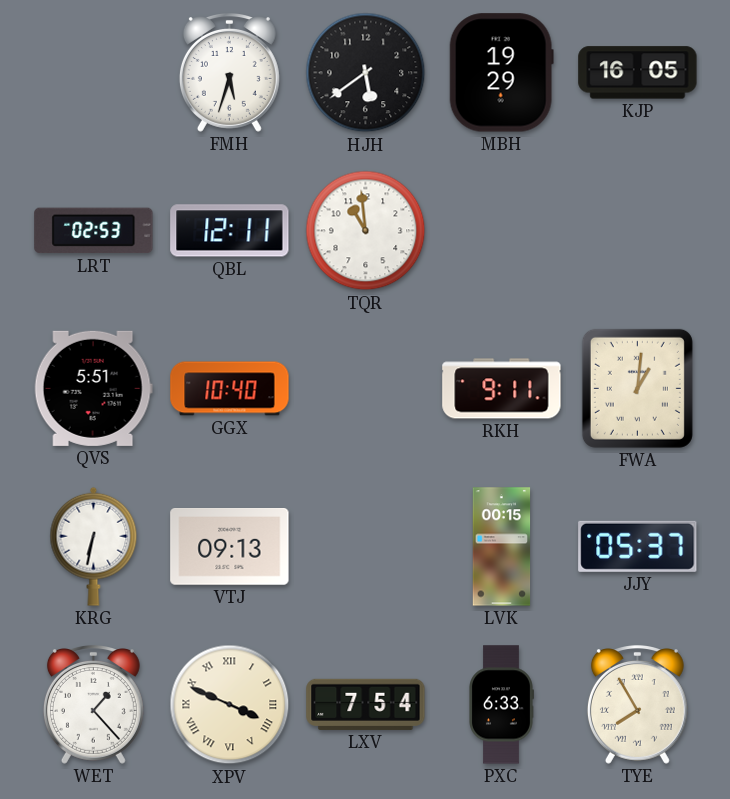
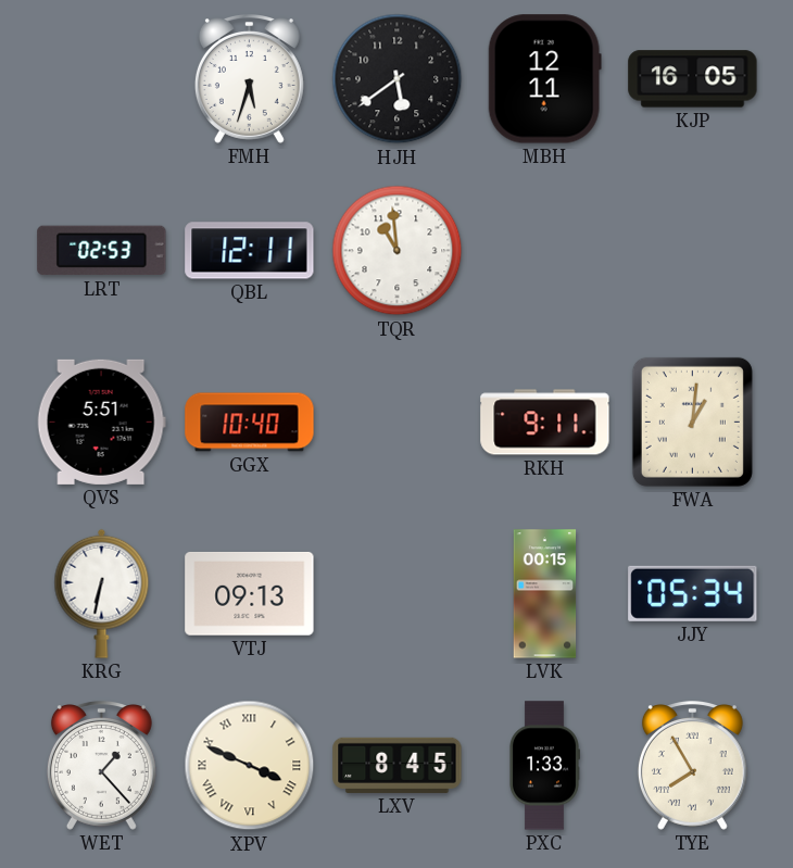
MBH: 19:29 -> 12:11
JJY: 05:37 -> 05:34
LXV: 7:54 -> 8:45
PXC: 6:33 -> 1:33
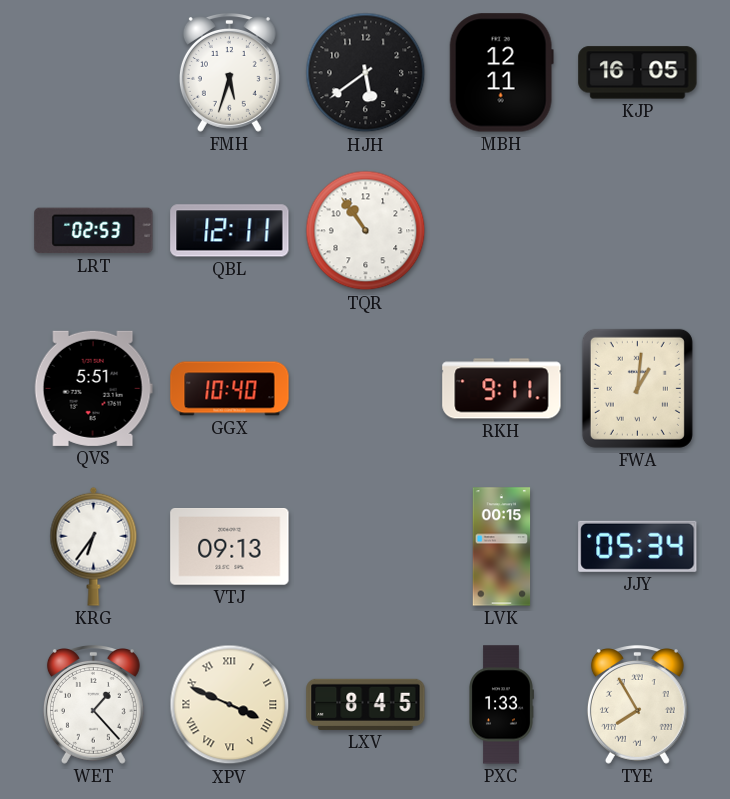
TQR: 10:59 -> 10:54
KRG: 6:32 -> 6:36
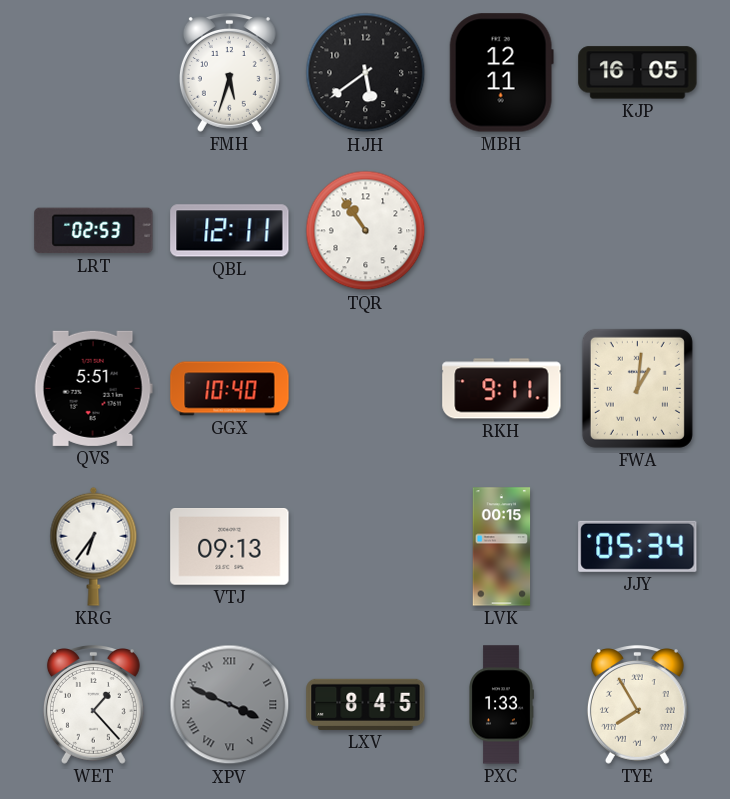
XPV dial: cream -> grey
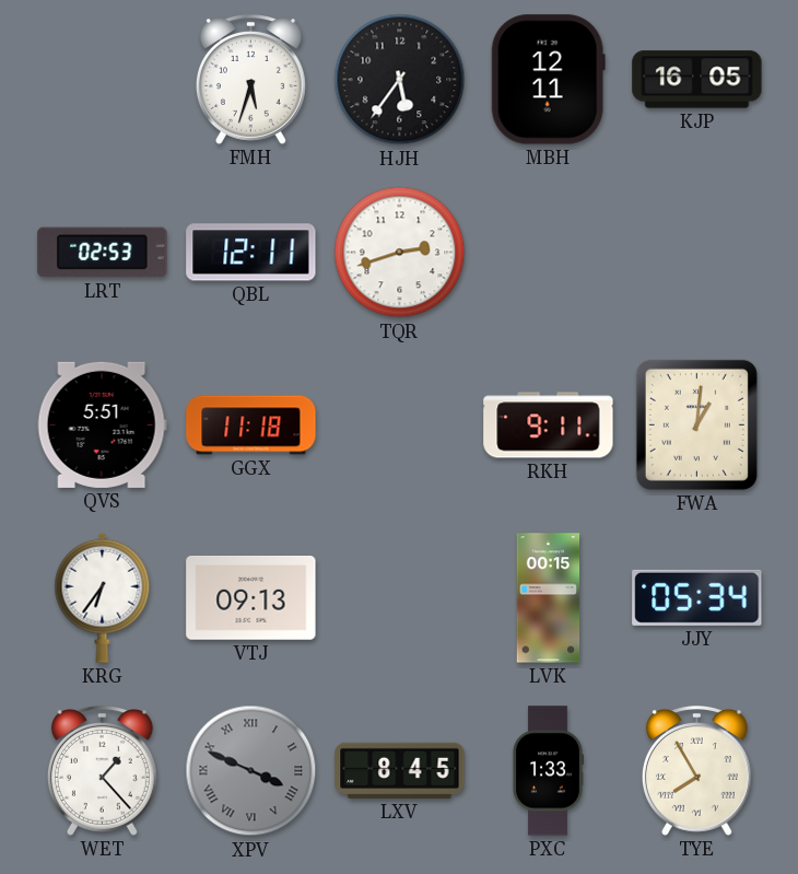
HJH: 5:39 -> 5:36
TQR: 10:54 -> 2:42
GGX: 10:40 -> 11:18
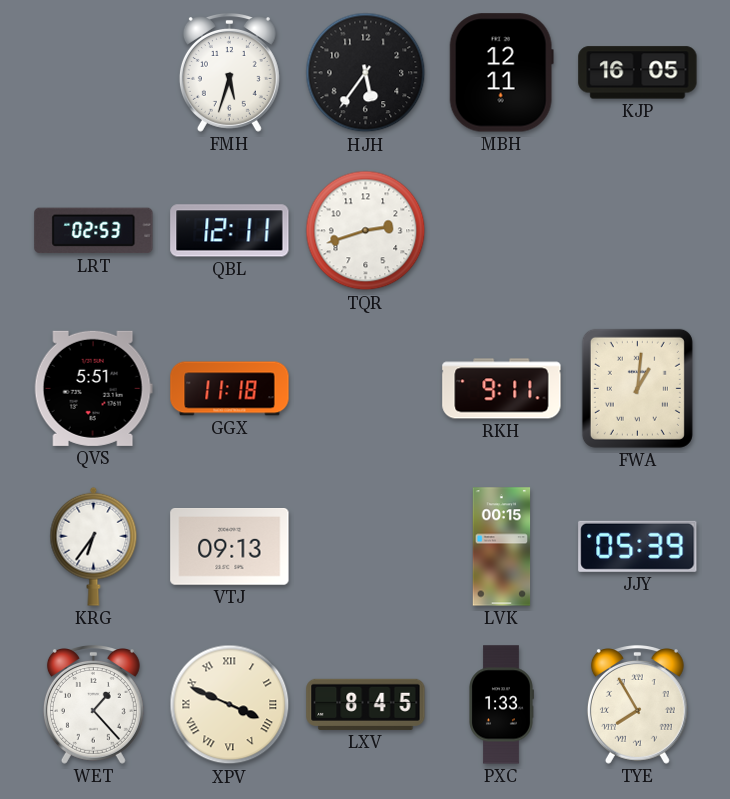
JJY: 05:34 -> 05:39
XPV dial: grey -> cream
